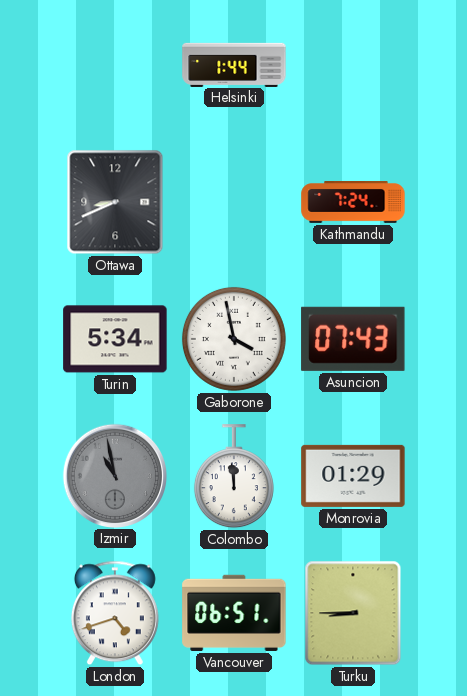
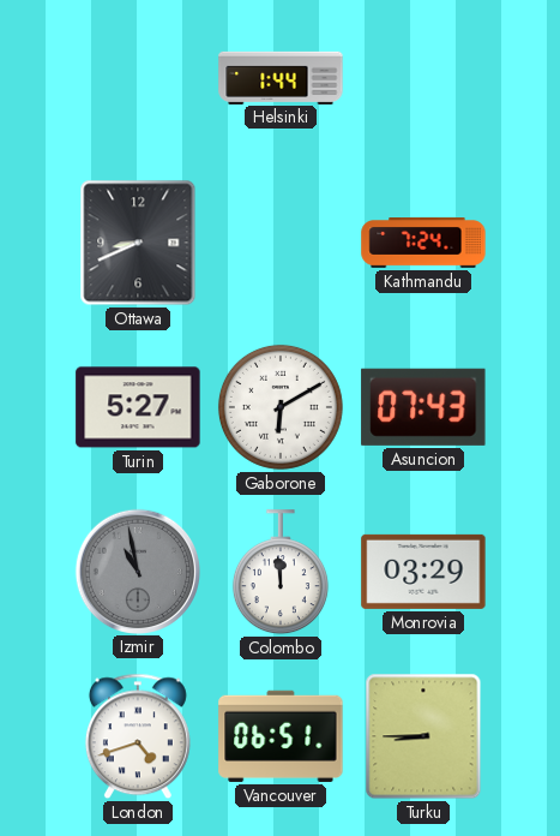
Turin: 5:34 -> 5:27
Gaborone: 3:58 -> 6:10
Monrovia: 01:29 -> 03:29
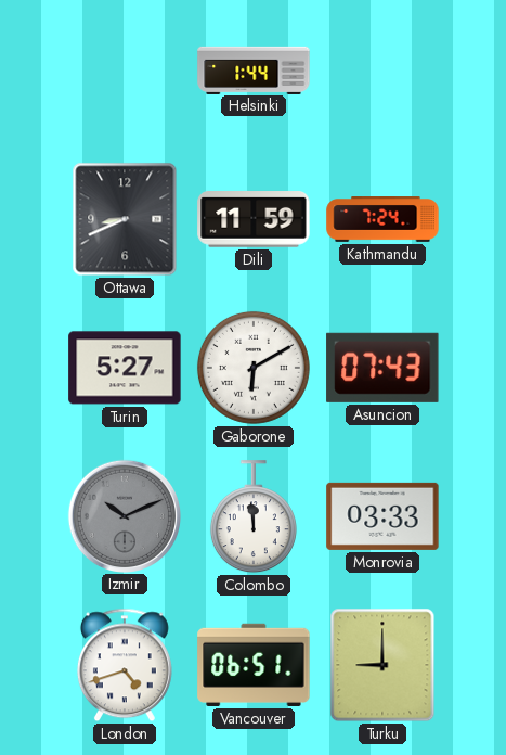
Dili: none -> 11:59
Izmir: 10:58 -> 10:11
Monrovia: 03:29 -> 03:33
Turku: 8:45 -> 9:00
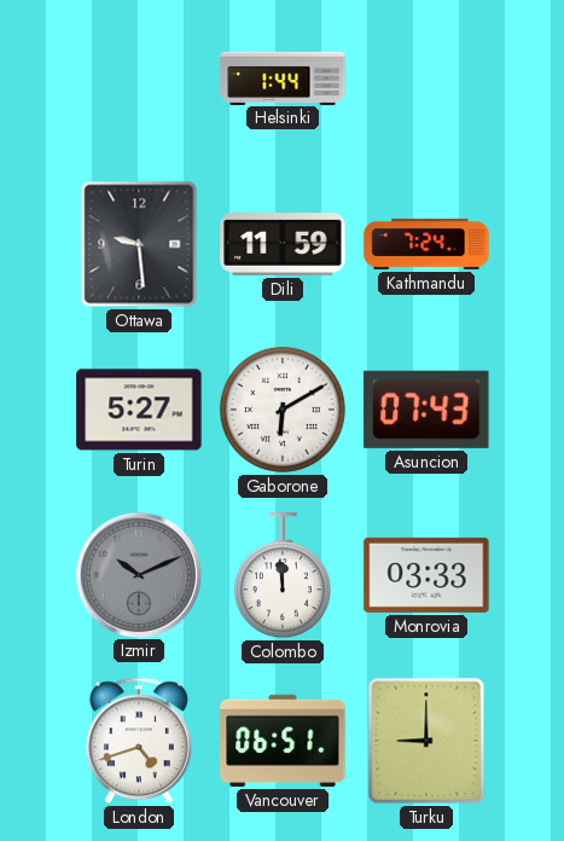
Ottawa: 8:41 -> 9:29
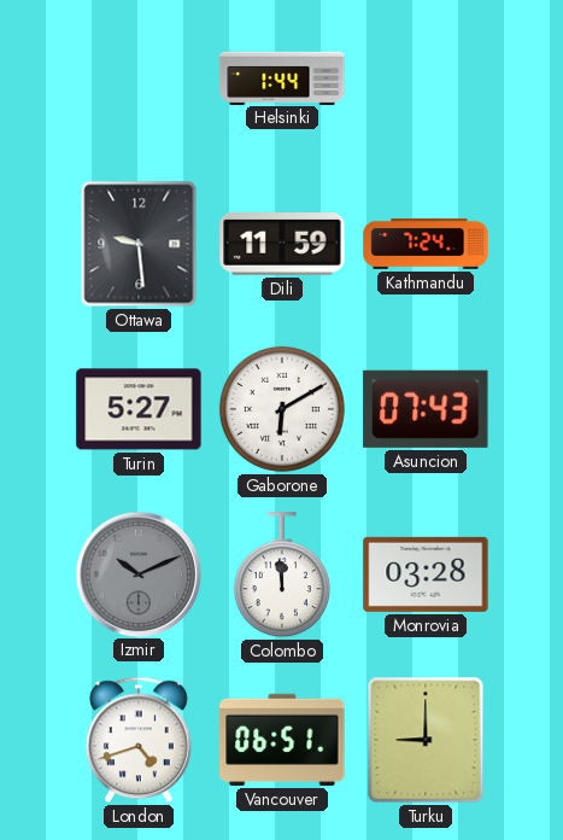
Monrovia: 03:33 -> 03:28
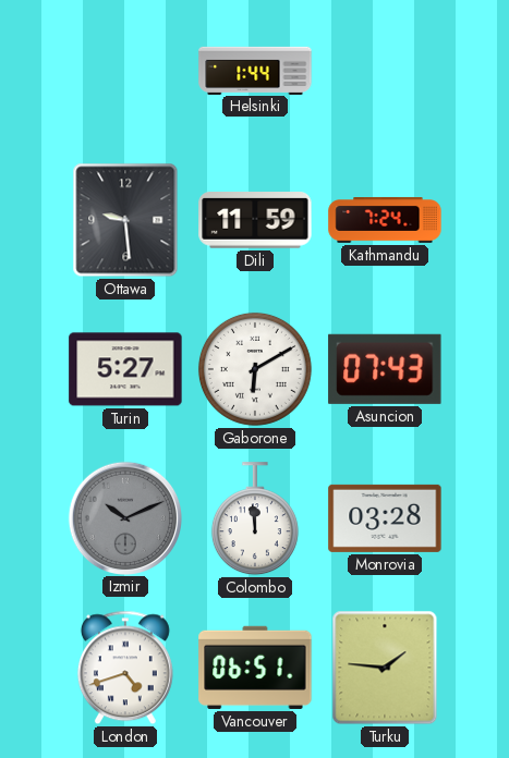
Turku: 9:00 -> 1:46
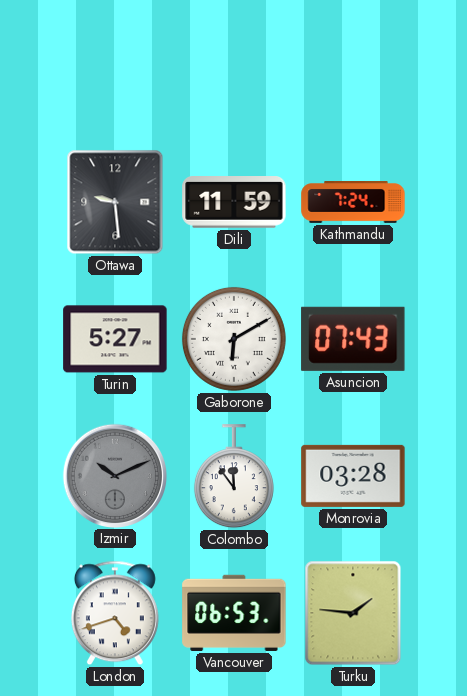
Helsinki: 1:44 -> none
Colombo: 11:59 -> 11:54
Vancouver: 06:51 -> 06:53
